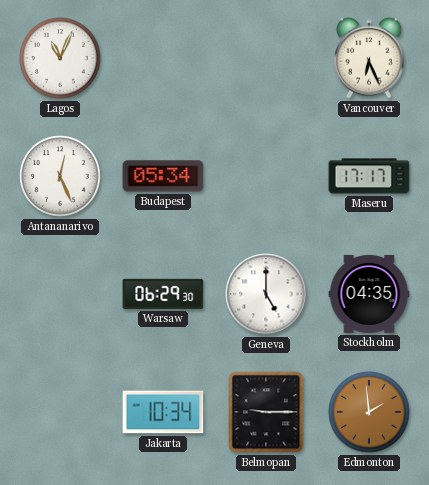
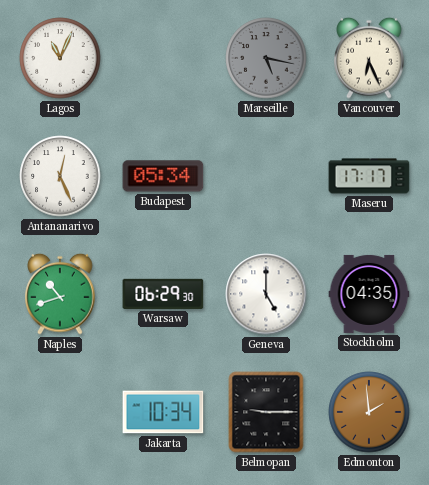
Marseille: none -> 5:17
Naples: none -> 10:42
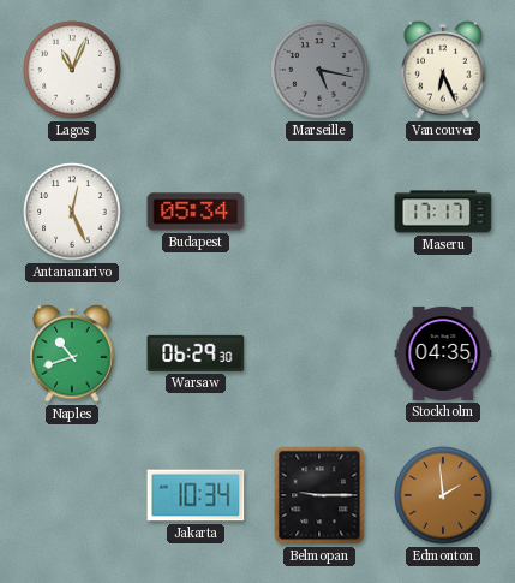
Geneva: 5:00 -> none
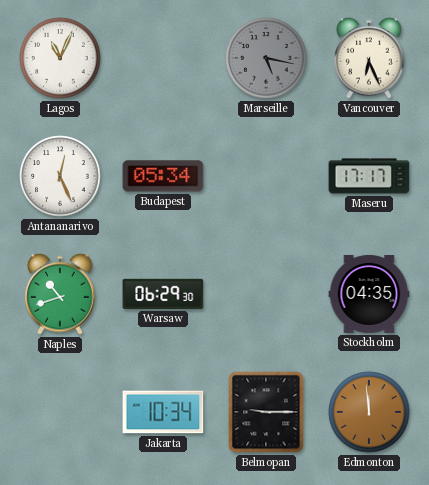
Edmonton: 1:59 -> 11:59
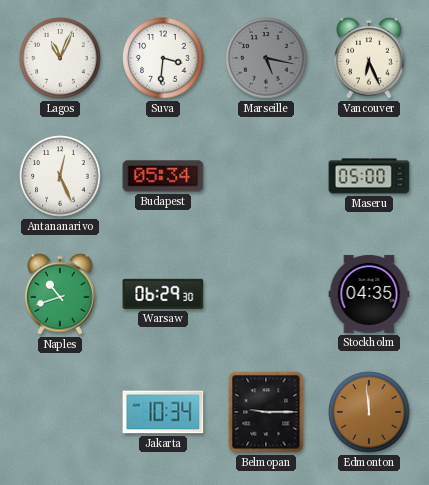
Suva: none -> 3:31
Maseru: 17:17 -> 05:00
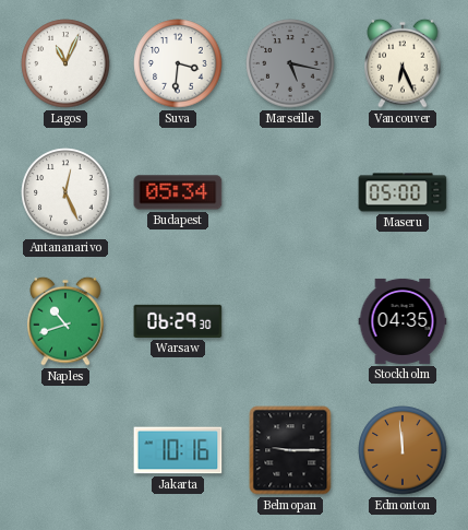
Jakarta: 10:34 -> 10:16
